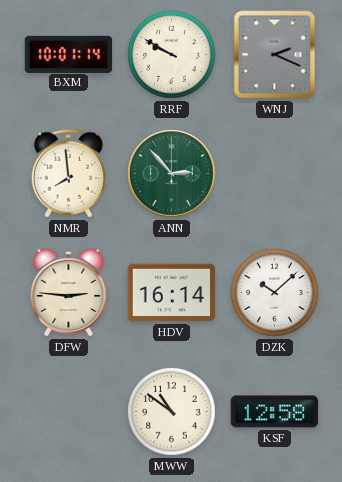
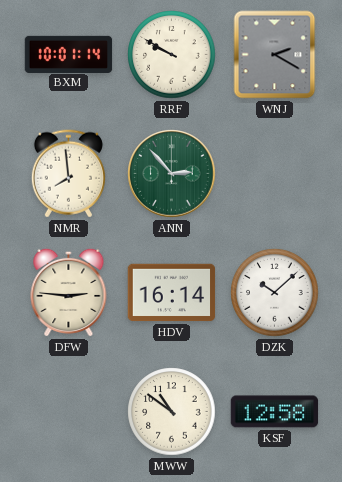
WNJ: 2:19 -> 2:20
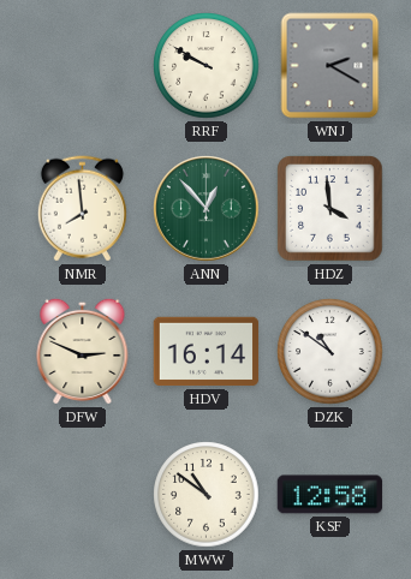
BXM: 10:01 -> none
ANN: 2:53 -> 12:53
HDZ: none -> 3:59
DFW: 2:46 -> 2:49
DZK: 10:08 -> 10:51
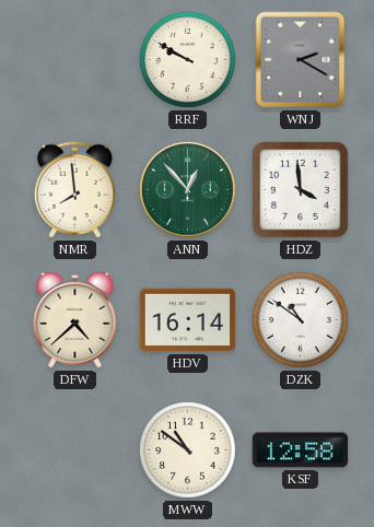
DFW: 2:49 -> 4:38
